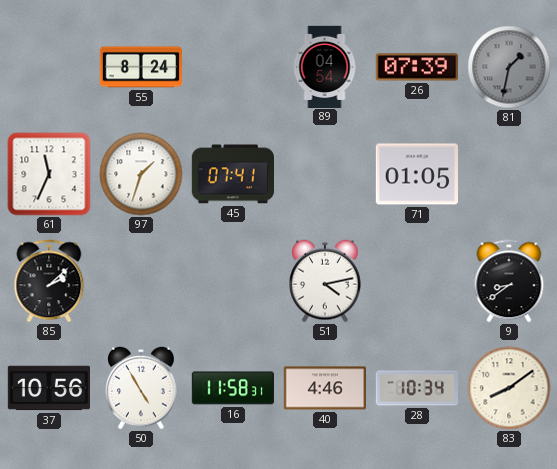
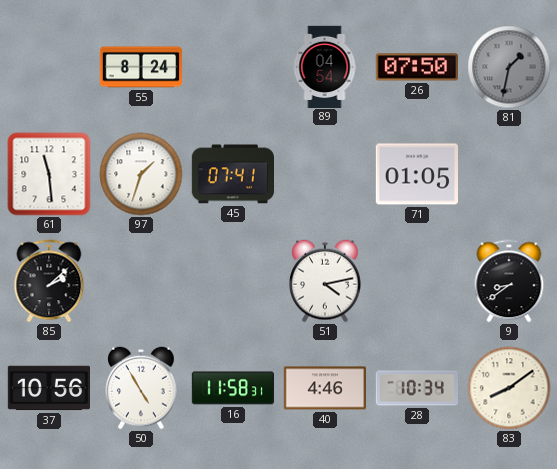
26: 07:39 -> 07:50
61: 11:34 -> 11:29
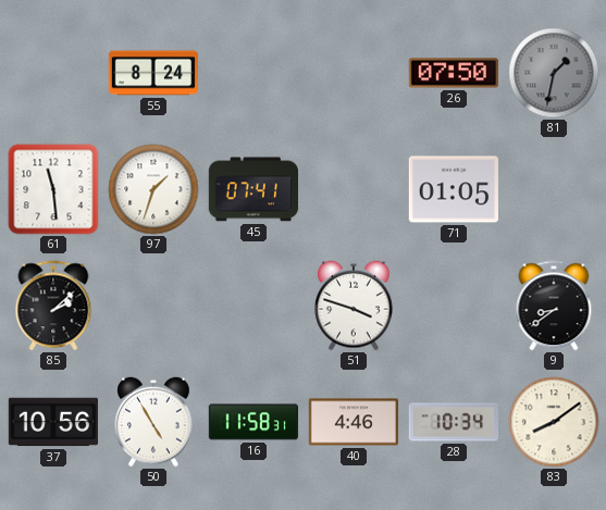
89: 04:54 -> none
51: 4:13 -> 3:48
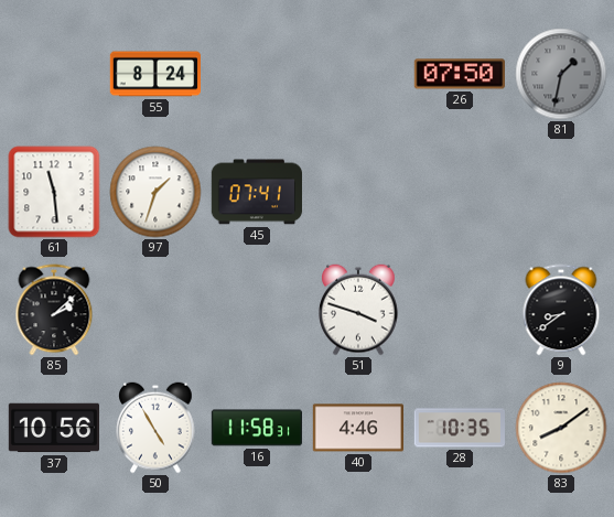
71: 01:05 -> none
28: 10:34 -> 10:35
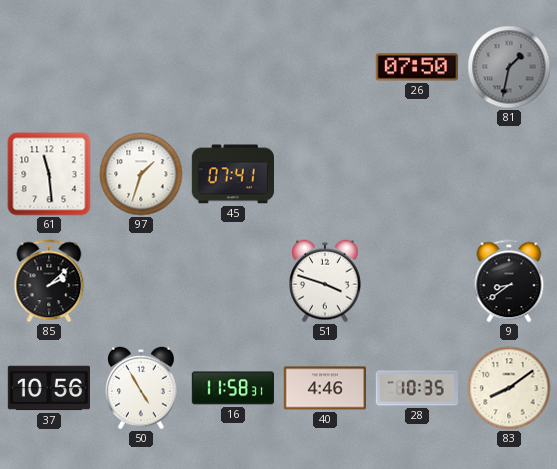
55: 8:24 -> none
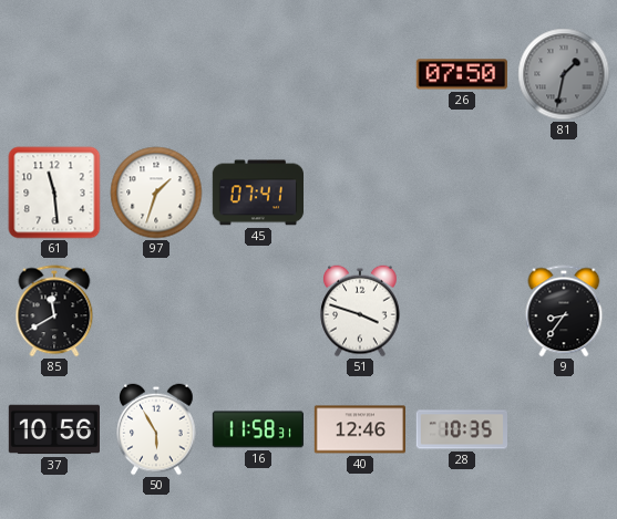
85: 2:08 -> 11:40
9: 8:39 -> 8:36
50: 4:55 -> 5:55
40: 4:46 -> 12:46
83: 8:09 -> none
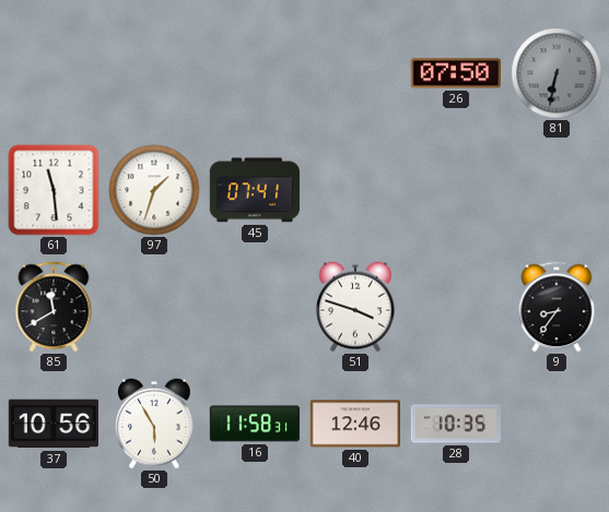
81: 1:32 -> 6:32
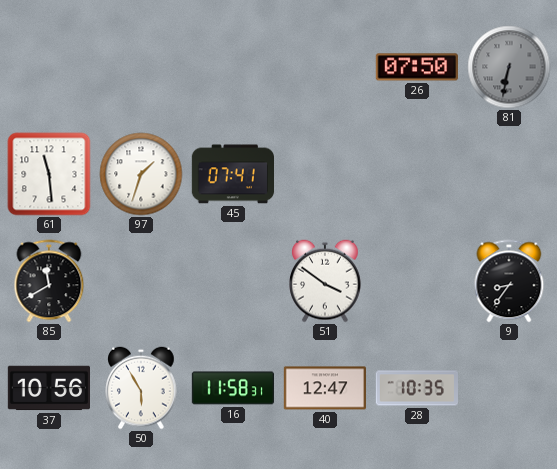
51: 3:48 -> 3:51
40: 12:46 -> 12:47
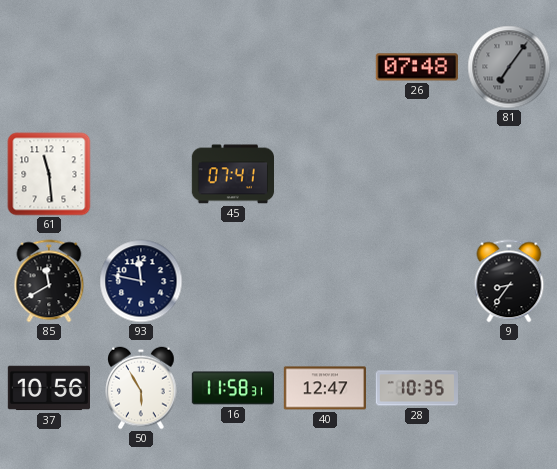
26: 07:50 -> 07:48
81: 6:32 -> 7:06
97: 1:33 -> none
93: none -> 11:47
51: 3:51 -> none
